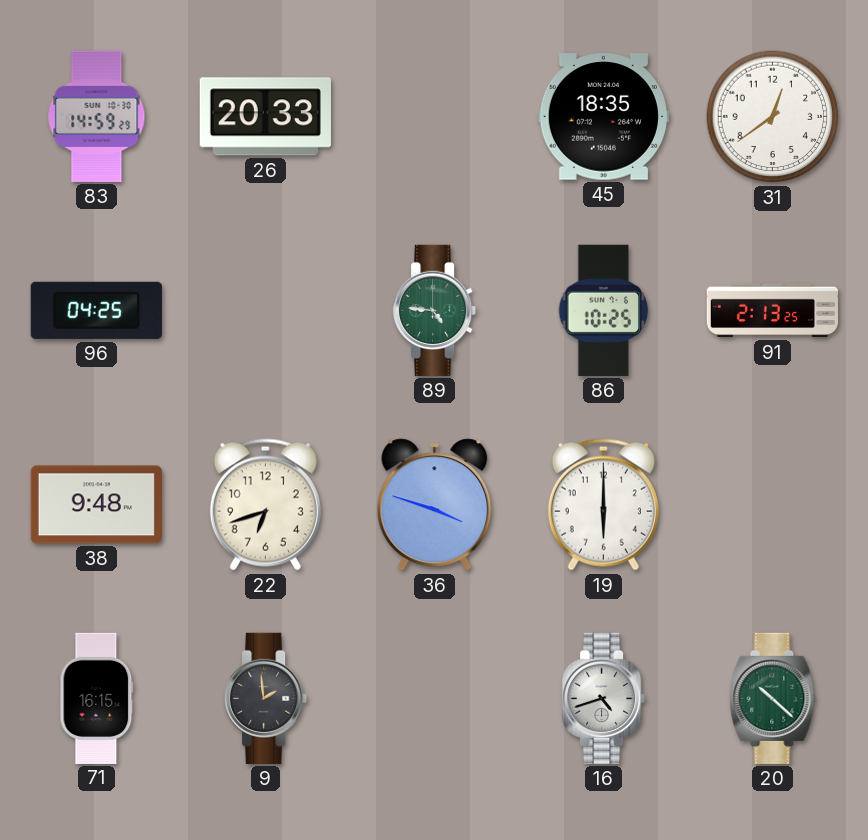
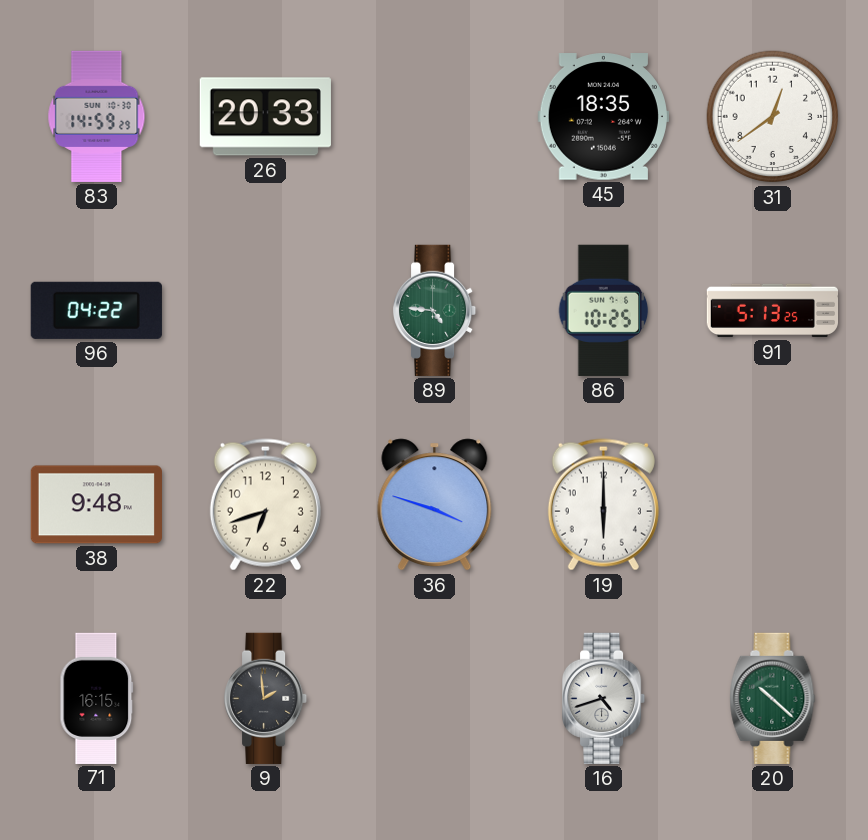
96: 04:25 -> 04:22
91: 2:13 -> 5:13
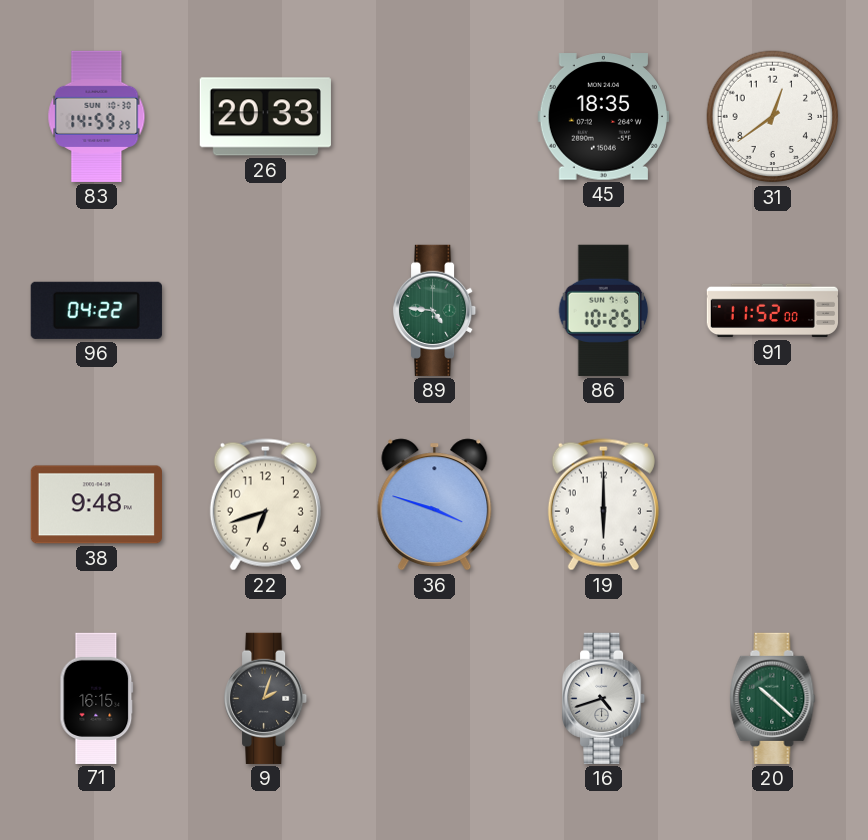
91: 5:13 -> 11:52
9: 1:59 -> 2:03
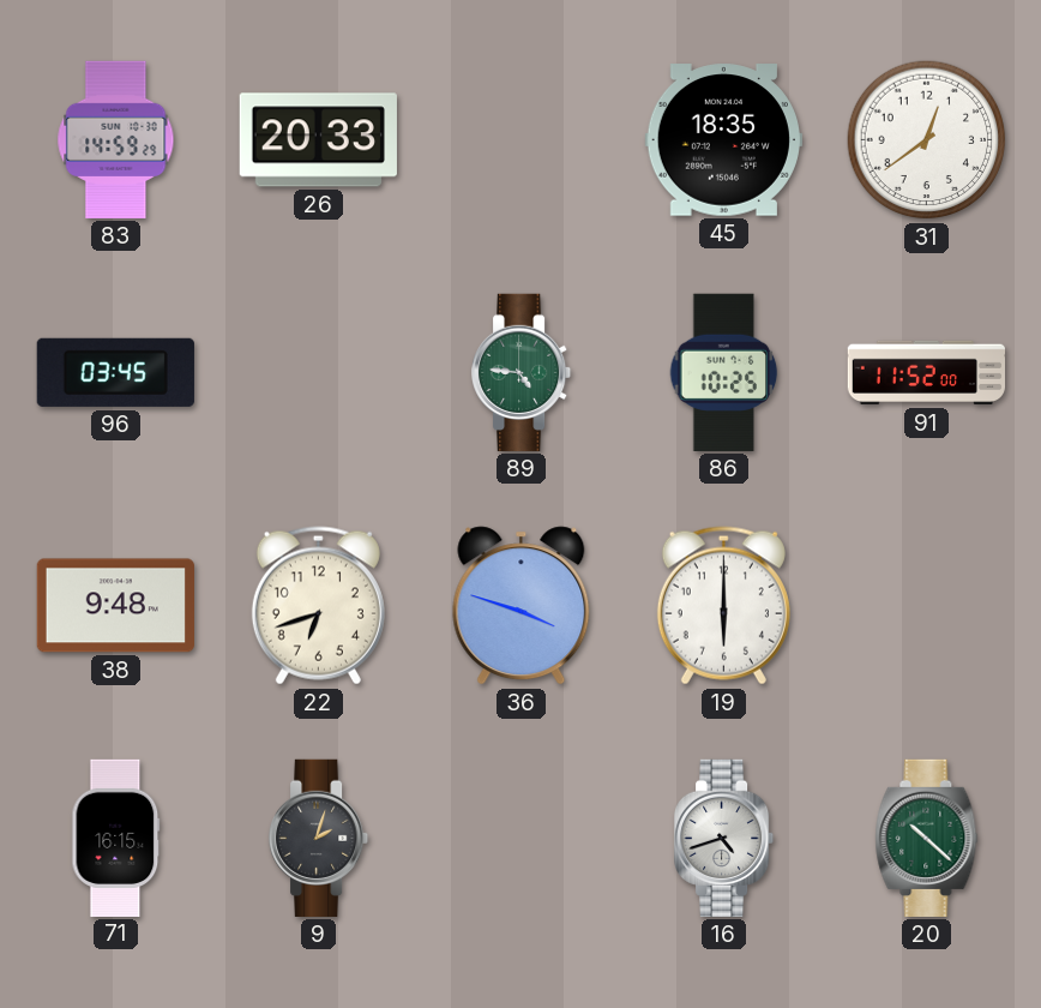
96: 04:22 -> 03:45
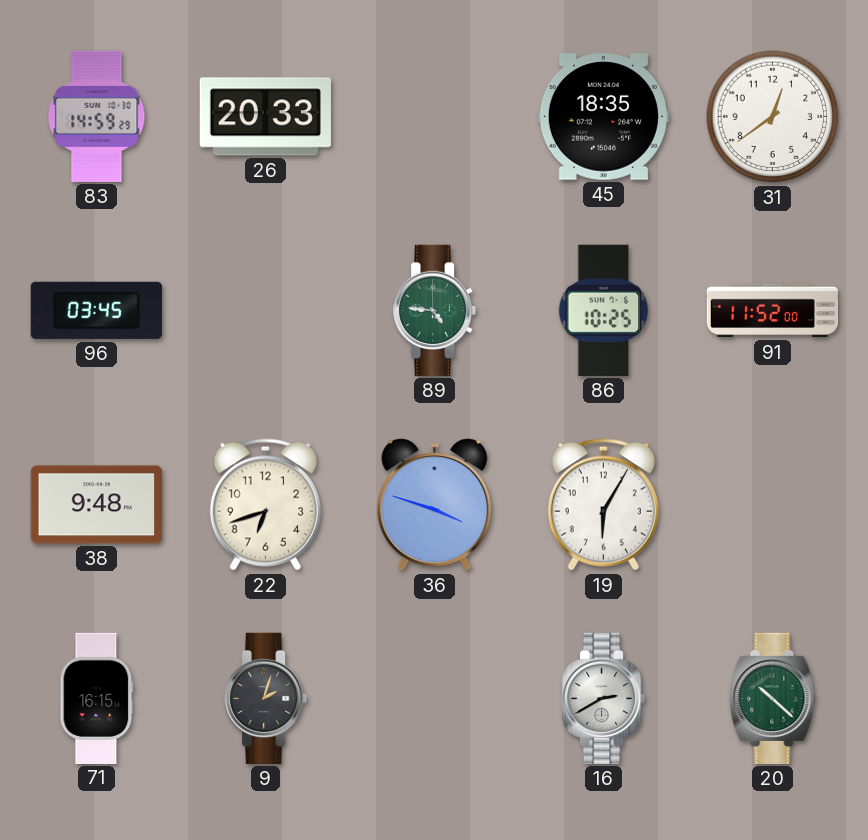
19: 6:00 -> 6:05
16: 4:42 -> 2:40
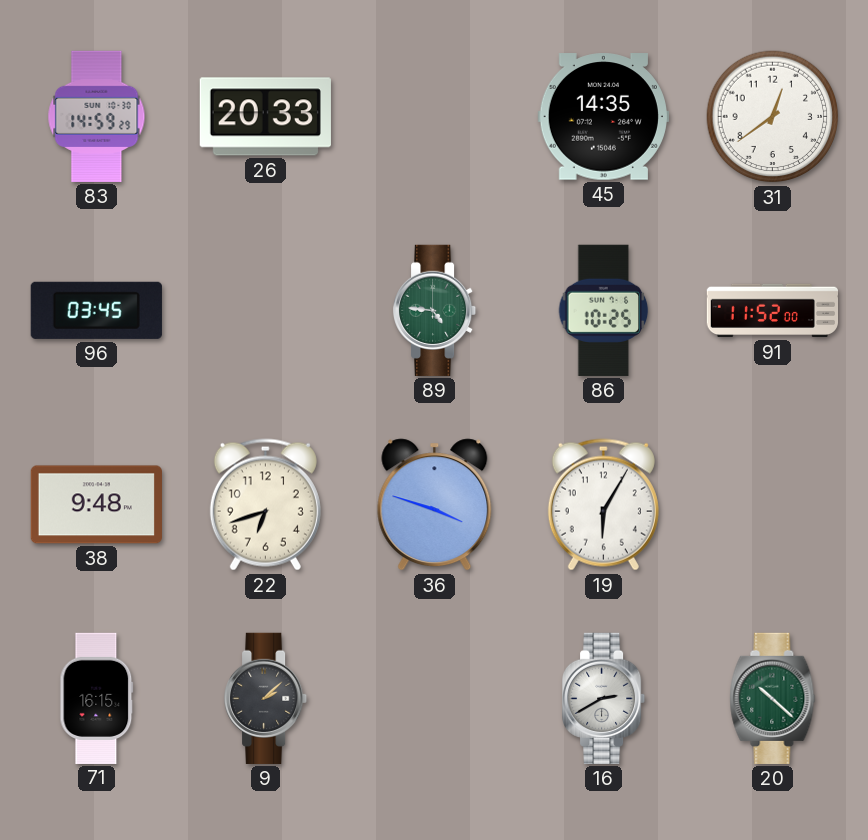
45: 18:35 -> 14:35
9: 2:03 -> 2:08
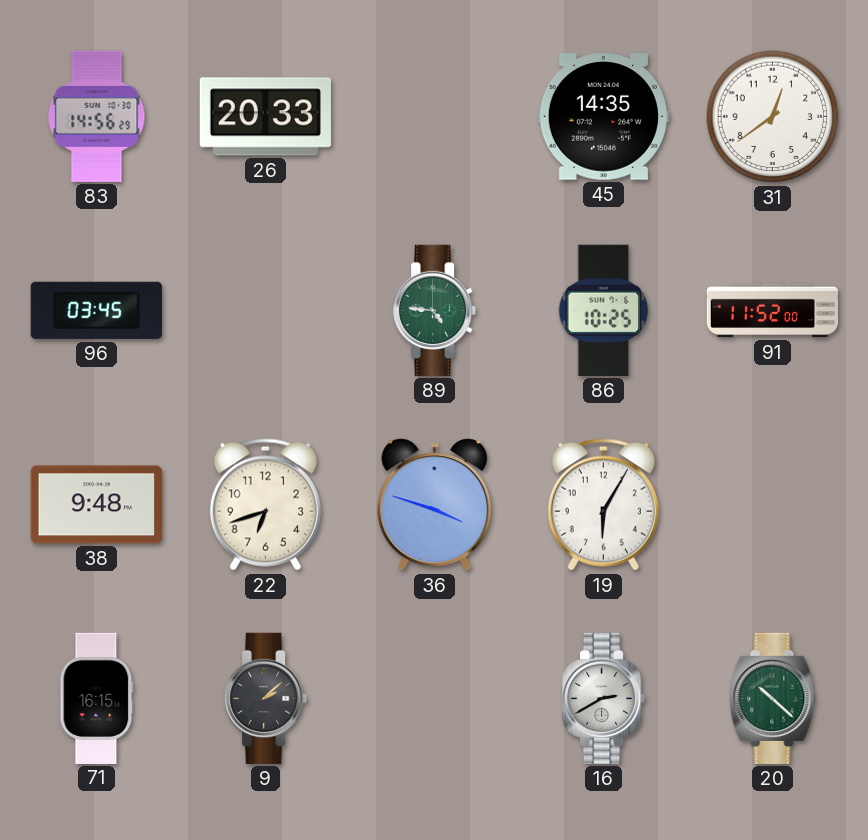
83: 14:59 -> 14:56
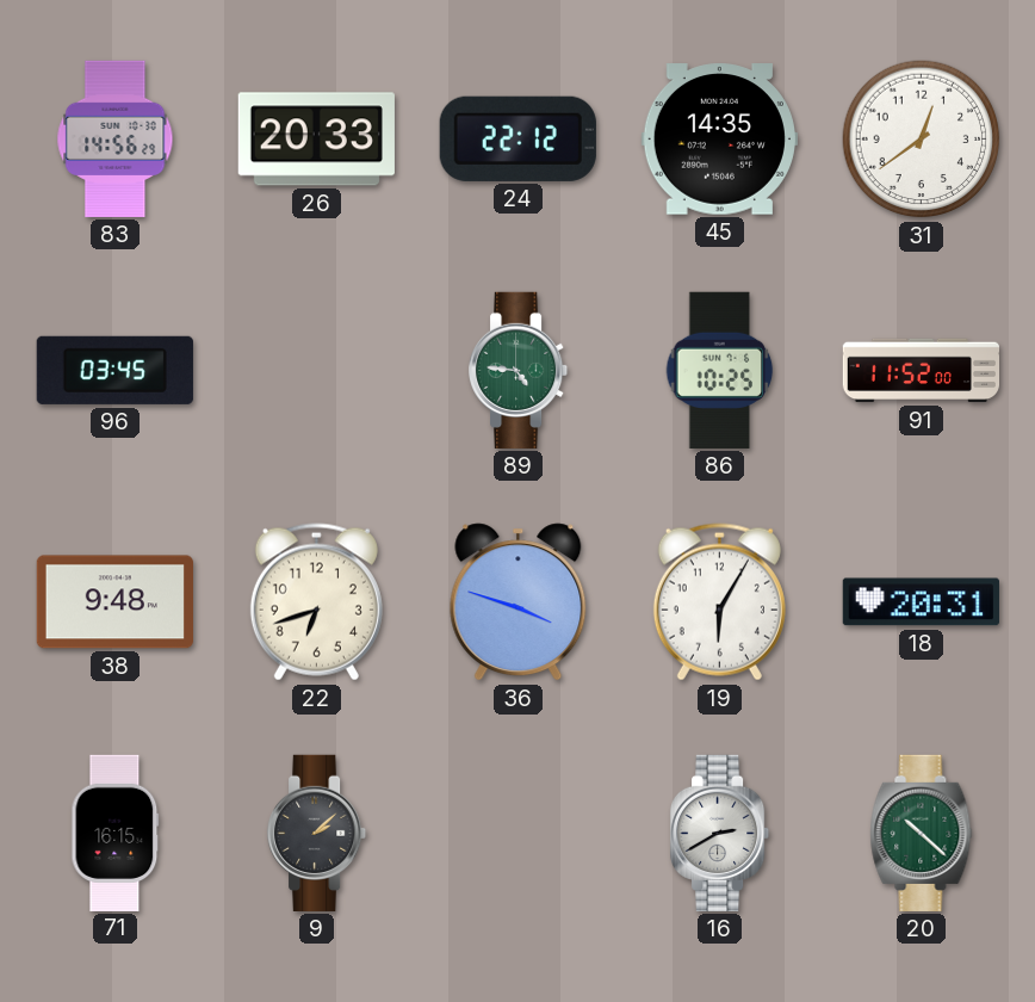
24: none -> 22:12
18: none -> 20:31
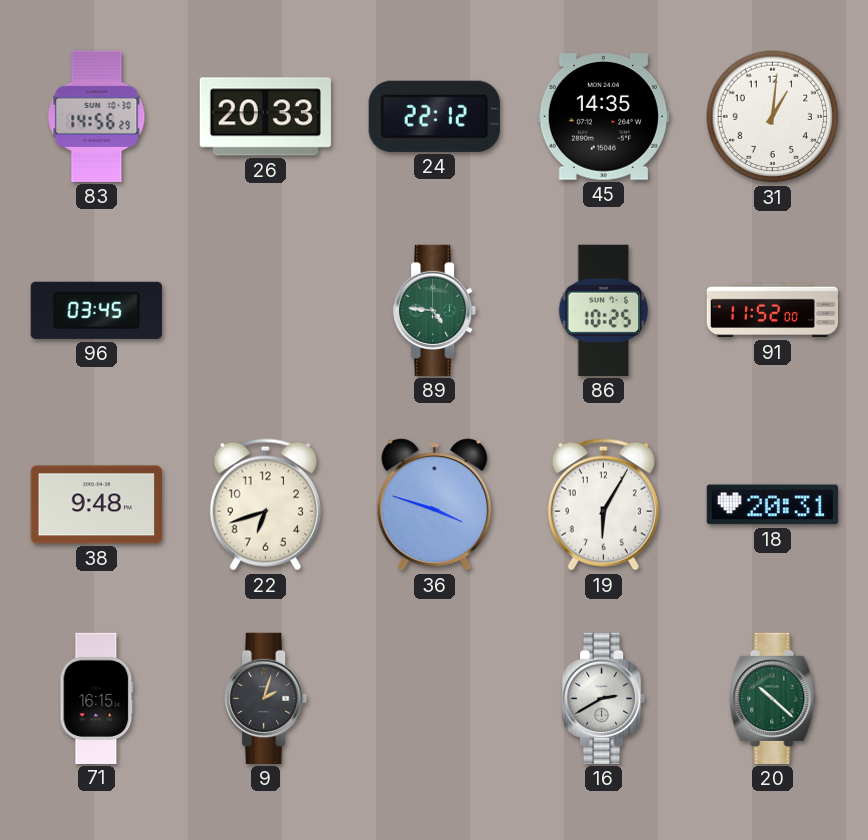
31: 12:39 -> 1:01
9: 2:08 -> 2:03
